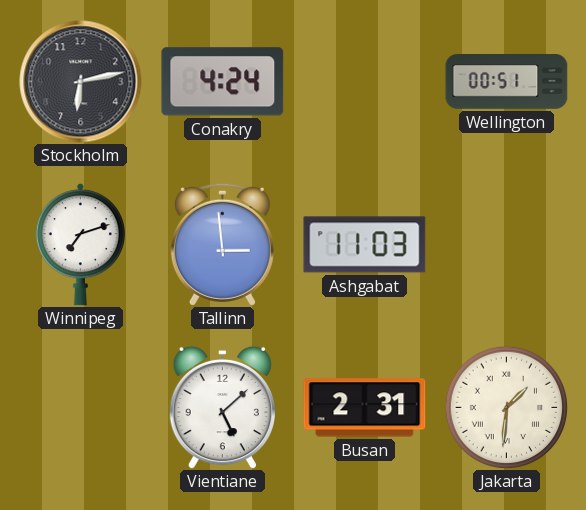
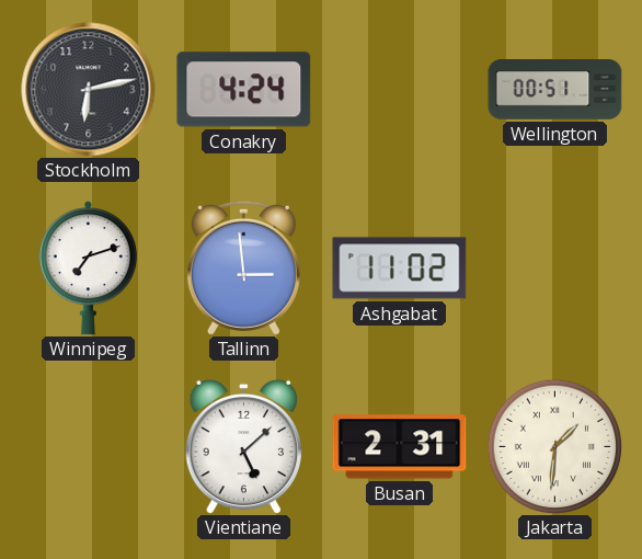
Ashgabat: 11:03 -> 11:02
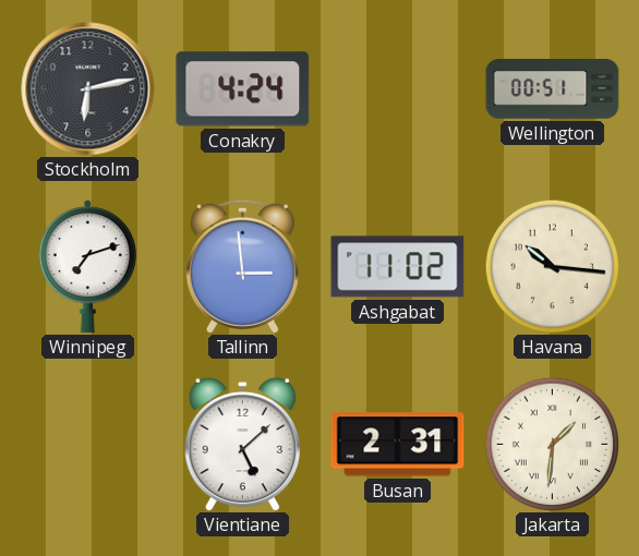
Havana: none -> 10:16
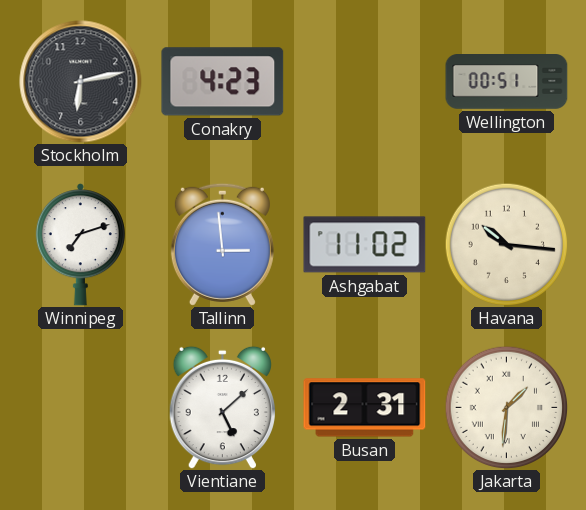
Conakry: 4:24 -> 4:23
